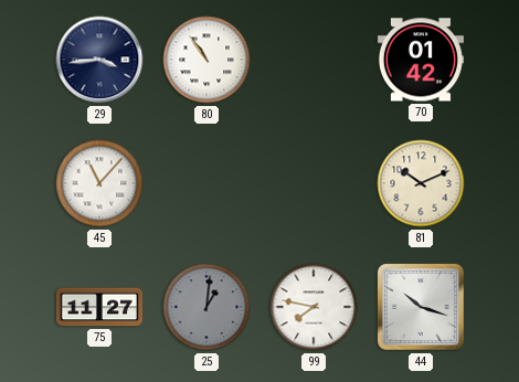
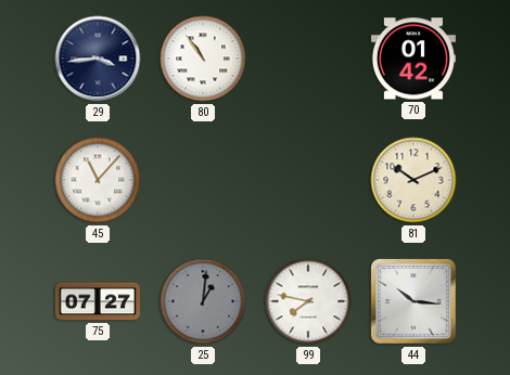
75: 11:27 -> 07:27
44: 10:18 -> 10:16
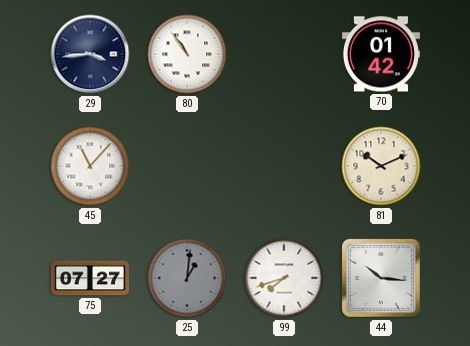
99: 7:47 -> 7:42
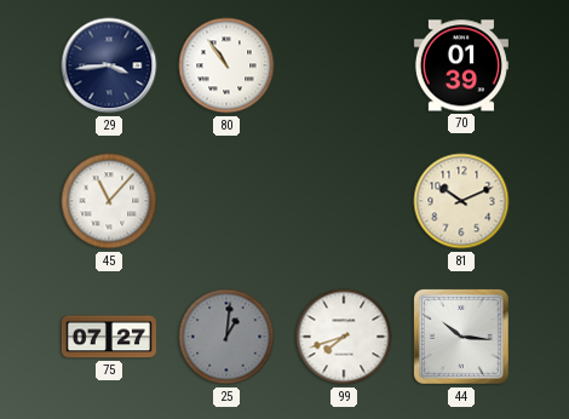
70: 01:42 -> 01:39
